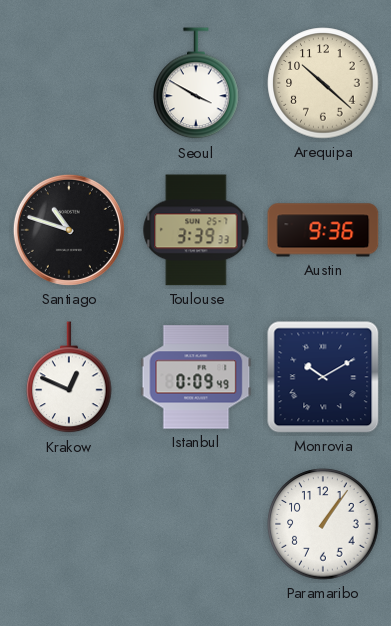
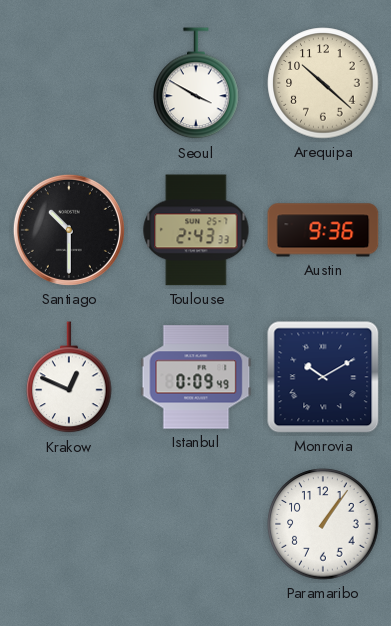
Santiago: 10:48 -> 10:30
Toulouse: 3:39 -> 2:43
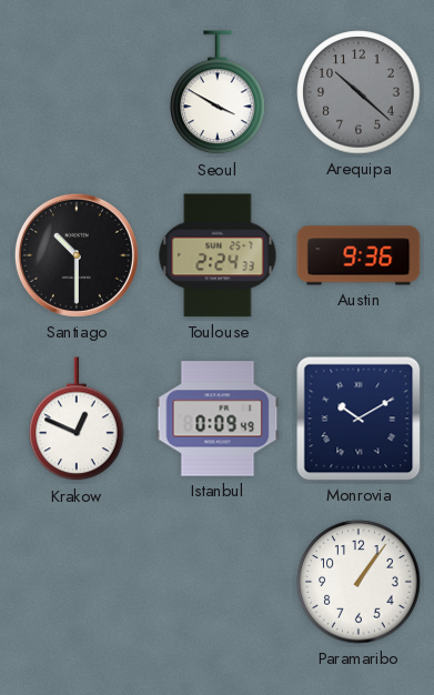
Arequipa dial: cream -> grey
Toulouse: 2:43 -> 2:24
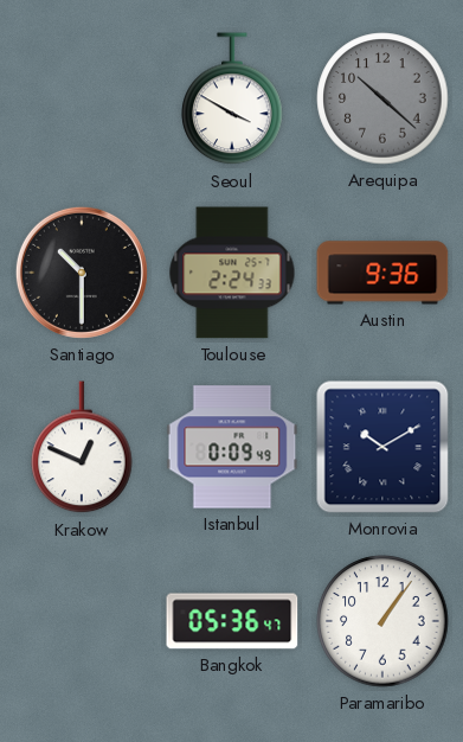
Bangkok: none -> 05:36
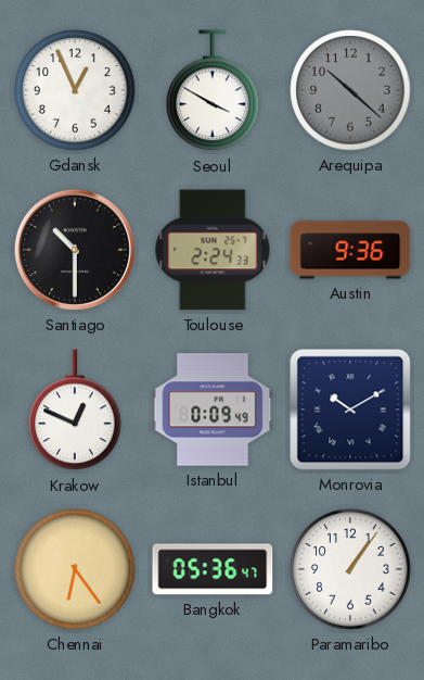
Gdansk: none -> 12:56
Chennai: none -> 6:24
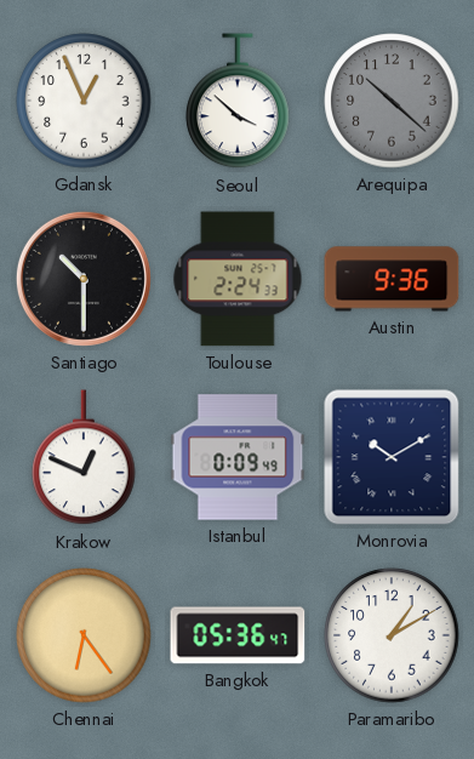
Seoul: 3:50 -> 3:52
Paramaribo: 1:06 -> 1:10
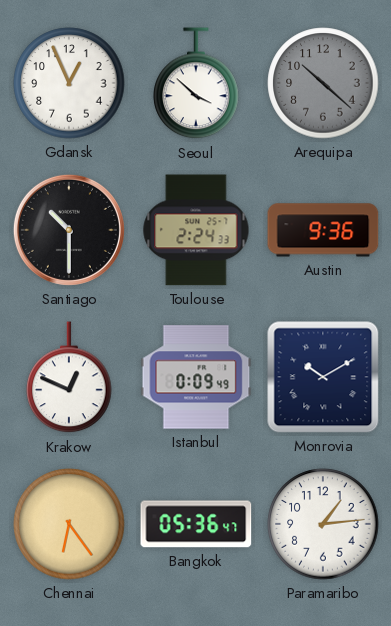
Paramaribo: 1:10 -> 1:14
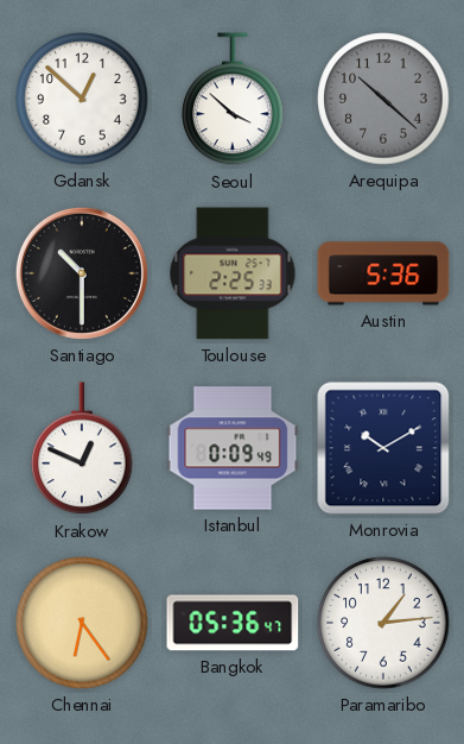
Gdansk: 12:56 -> 12:52
Toulouse: 2:24 -> 2:25
Austin: 9:36 -> 5:36
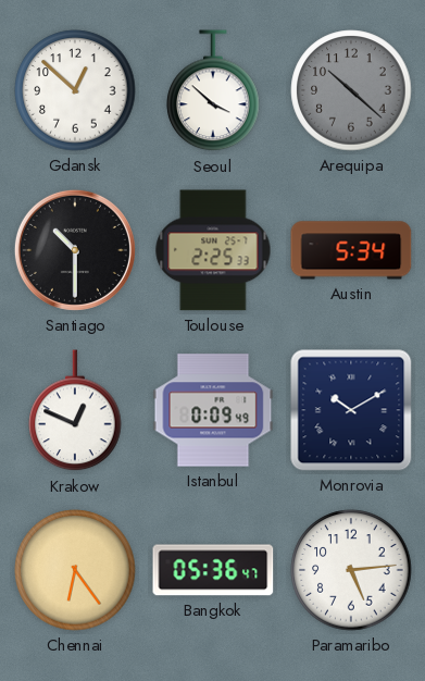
Austin: 5:36 -> 5:34
Paramaribo: 1:14 -> 5:14
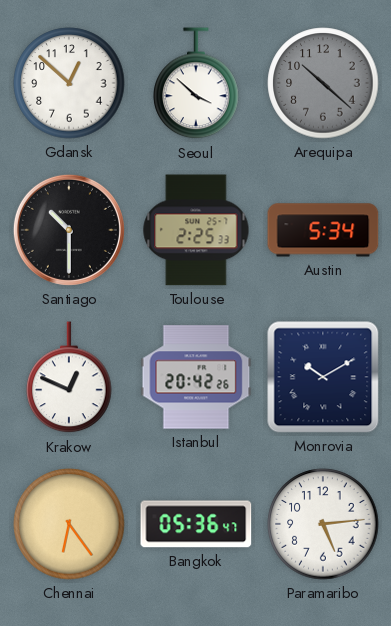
Istanbul: 0:09 -> 20:42
